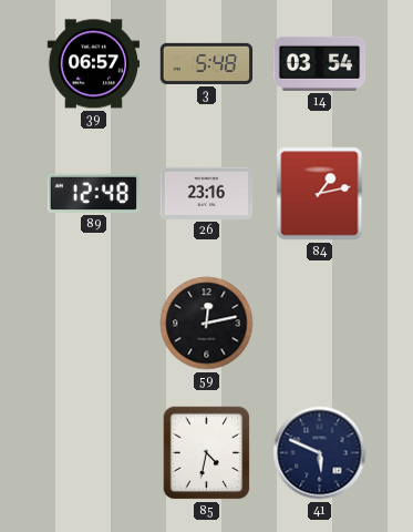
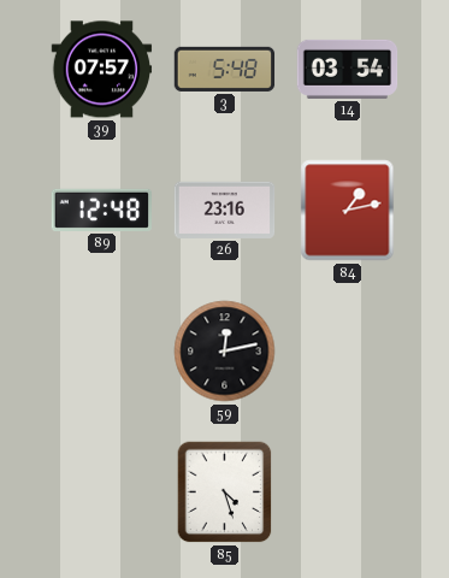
39: 06:57 -> 07:57
85: 4:32 -> 4:27
41: 5:49 -> none
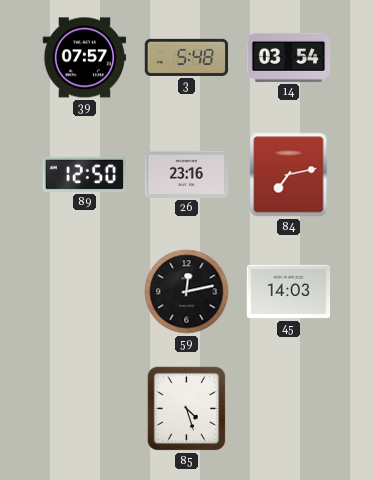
89: 12:48 -> 12:50
84: 1:13 -> 7:13
45: none -> 14:03
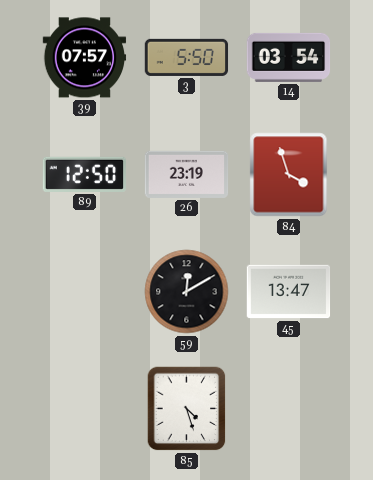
3: 5:48 -> 5:50
26: 23:16 -> 23:19
84: 7:13 -> 3:57
59: 12:13 -> 12:10
45: 14:03 -> 13:47
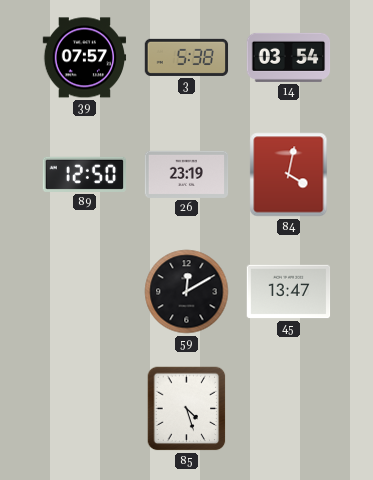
3: 5:50 -> 5:38
84: 3:57 -> 4:02
